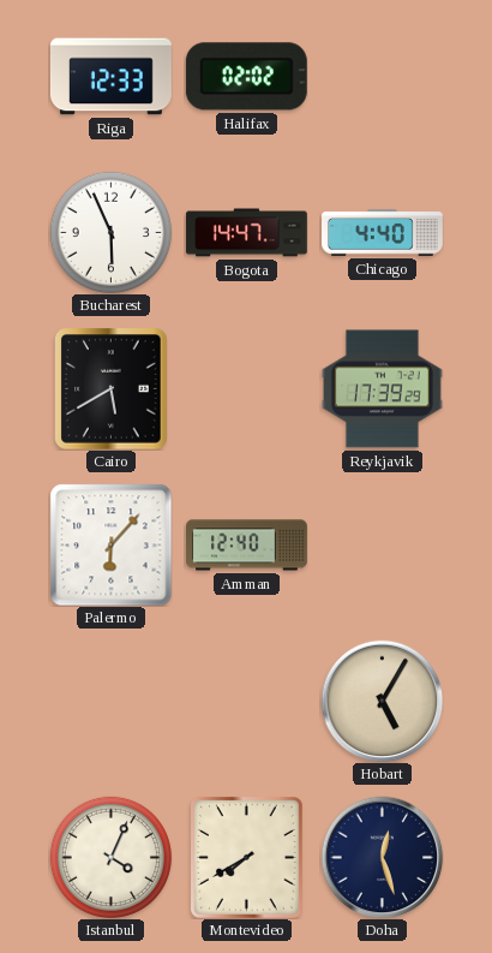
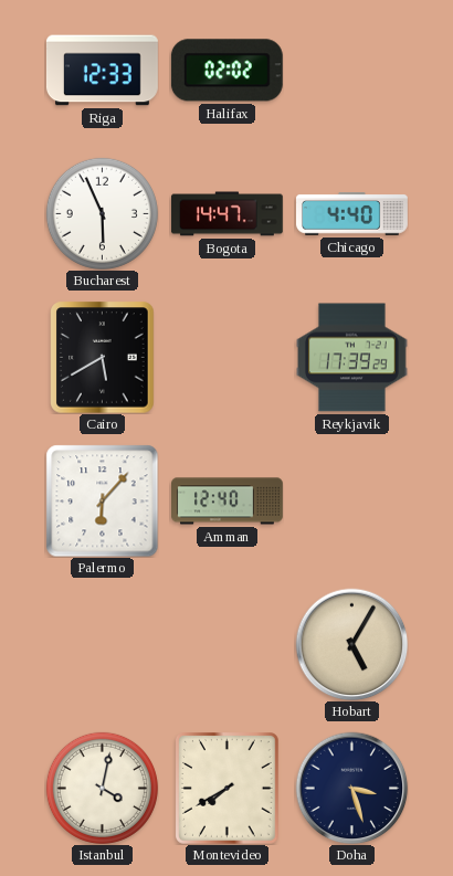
Istanbul: 4:04 -> 4:02
Doha: 12:27 -> 3:27
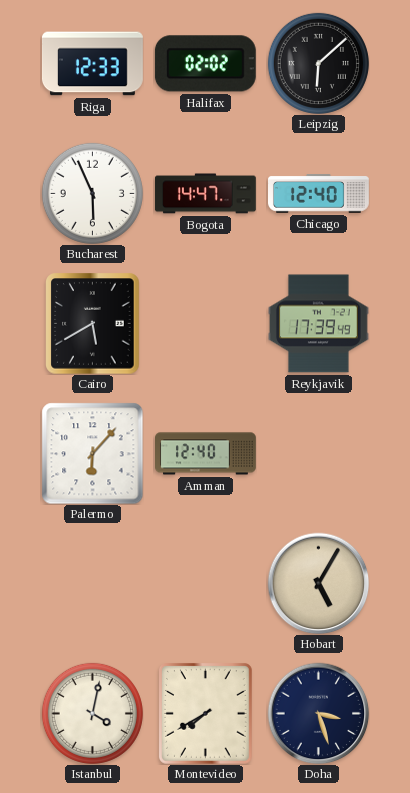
Leipzig: none -> 6:08
Chicago: 4:40 -> 12:40
Reykjavik: 17:39:29 -> 17:39:49
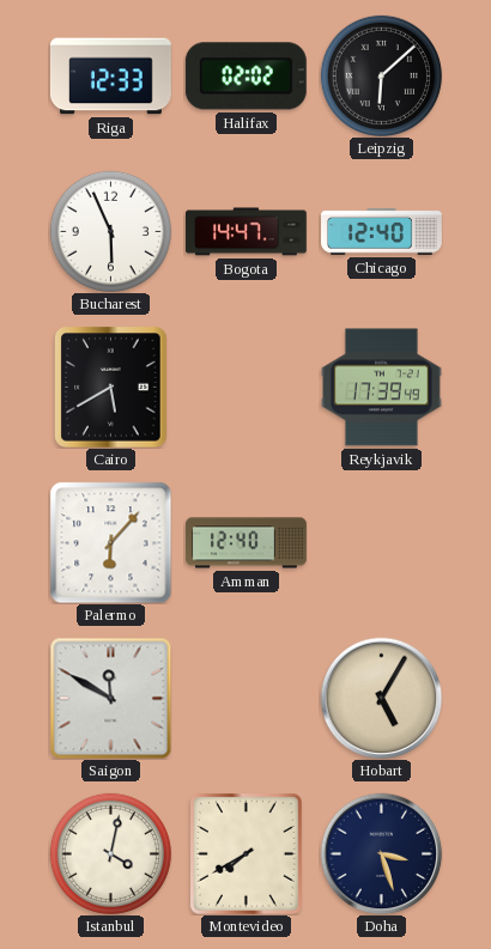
Saigon: none -> 11:50
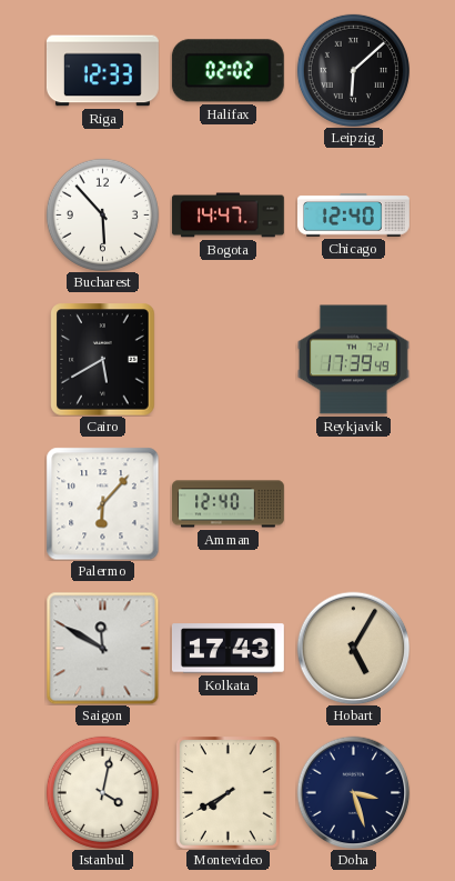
Bucharest: 5:56 -> 5:53
Kolkata: none -> 17:43
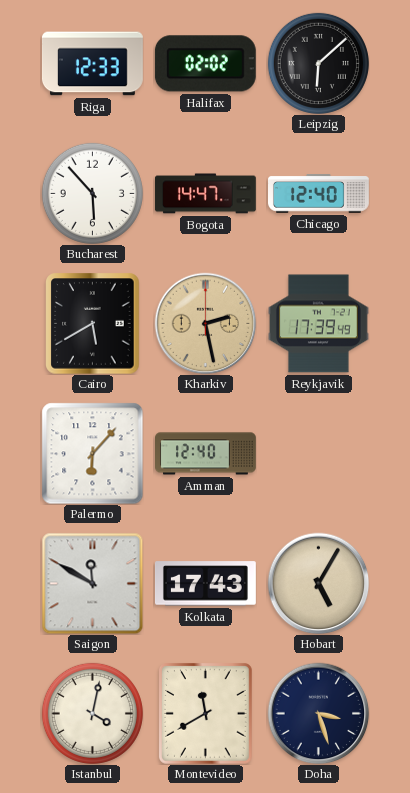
Kharkiv: none -> 2:28
Montevideo: 7:40 -> 11:40
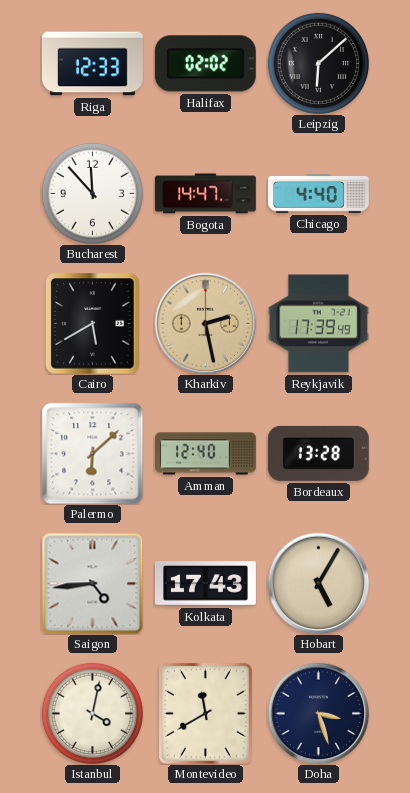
Bucharest: 5:53 -> 11:53
Chicago: 12:40 -> 4:40
Palermo: 6:07 -> 6:08
Bordeaux: none -> 13:28
Saigon: 11:50 -> 4:44
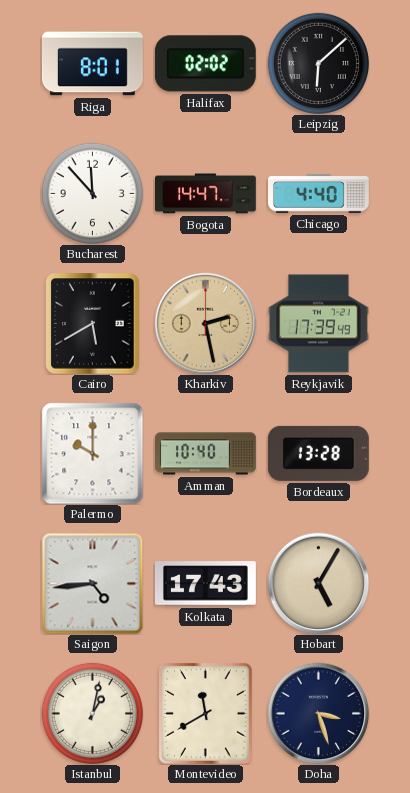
Riga: 12:33 -> 8:01
Palermo: 6:08 -> 10:00
Amman: 12:40 -> 10:40
Istanbul: 4:02 -> 1:02
